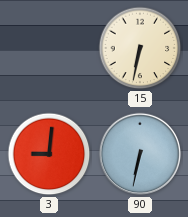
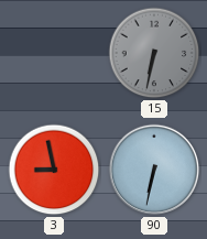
15 dial: cream -> grey
3: 9:01 -> 8:58
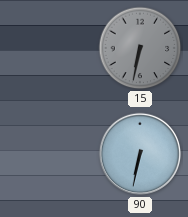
3: 8:58 -> none
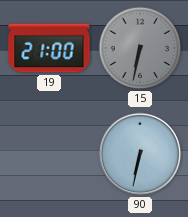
19: none -> 21:00
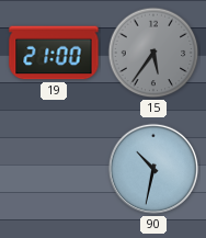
15: 6:32 -> 5:36
90: 6:32 -> 10:32
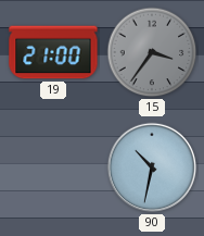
15: 5:36 -> 3:36
